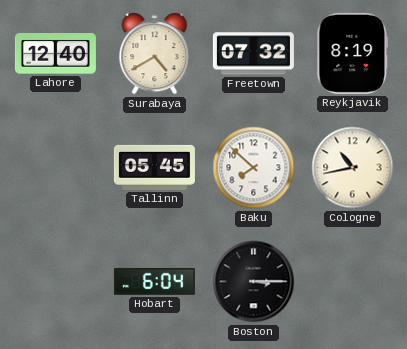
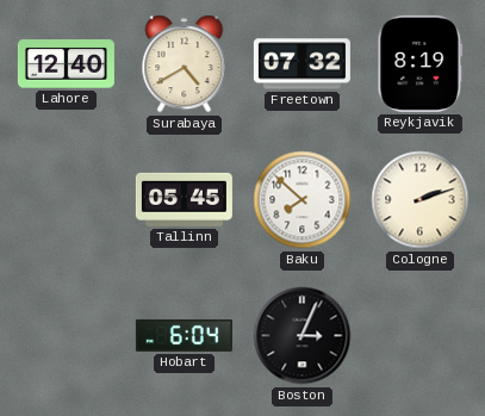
Cologne: 10:43 -> 2:12
Boston: 3:15 -> 3:04
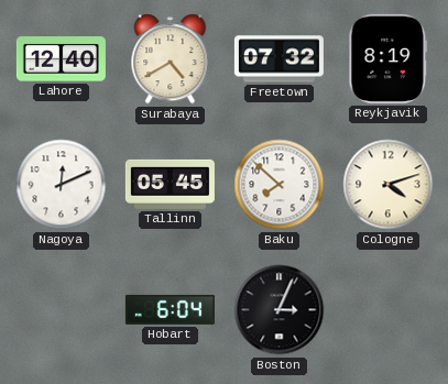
Nagoya: none -> 12:11
Cologne: 2:12 -> 4:12
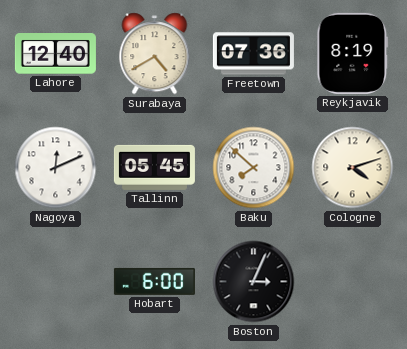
Freetown: 07:32 -> 07:36
Hobart: 6:04 -> 6:00
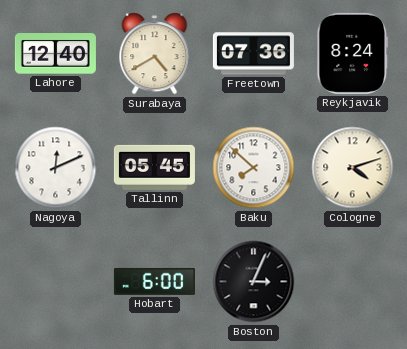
Reykjavik: 8:19 -> 8:24
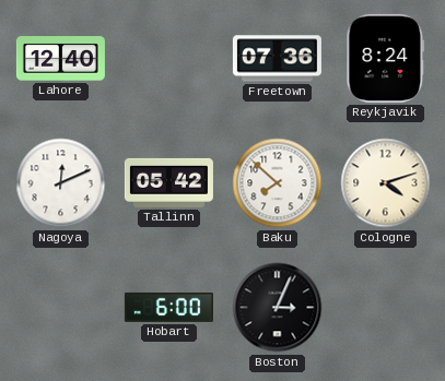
Surabaya: 4:40 -> none
Tallinn: 05:45 -> 05:42
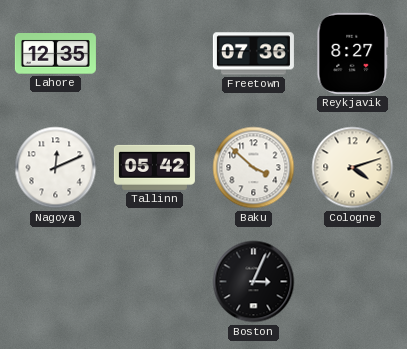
Lahore: 12:40 -> 12:35
Reykjavik: 8:24 -> 8:27
Baku: 7:52 -> 3:52
Hobart: 6:00 -> none
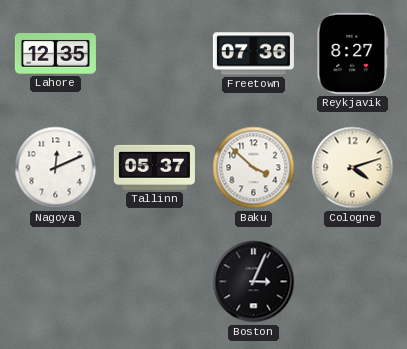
Tallinn: 05:42 -> 05:37
